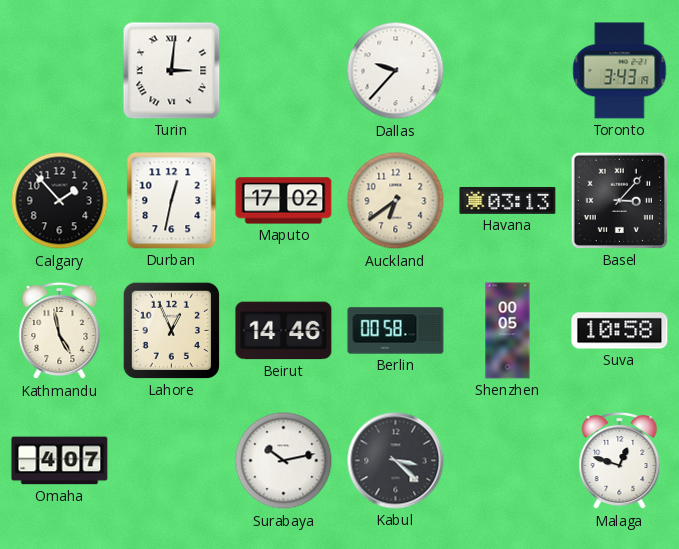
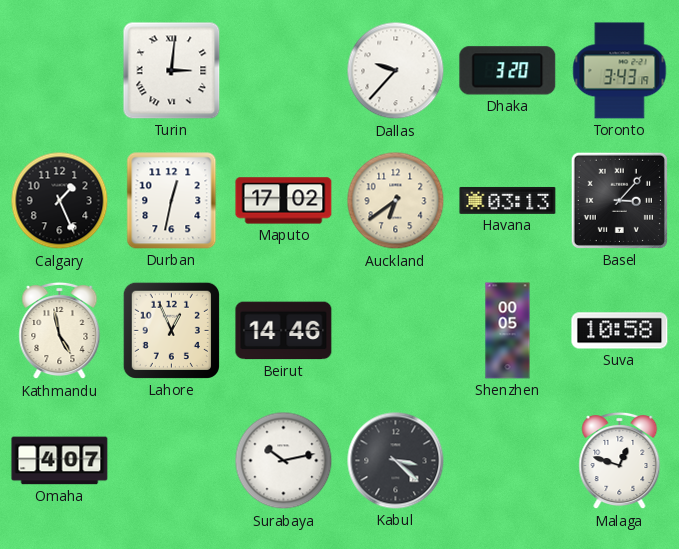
Dhaka: none -> 3:20
Calgary: 1:53 -> 1:26
Berlin: 00:58 -> none
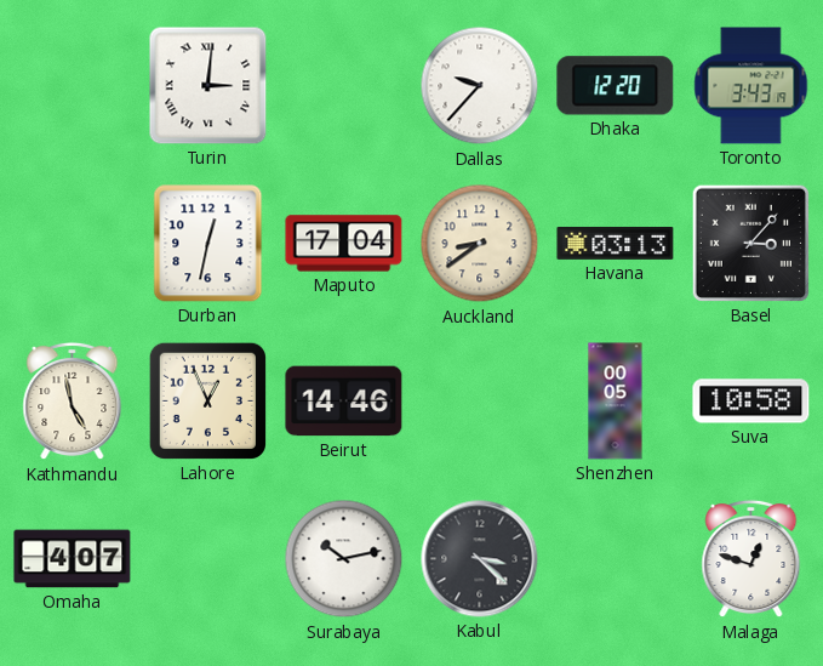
Dhaka: 3:20 -> 12:20
Calgary: 1:26 -> none
Maputo: 17:02 -> 17:04
Auckland: 6:39 -> 8:39
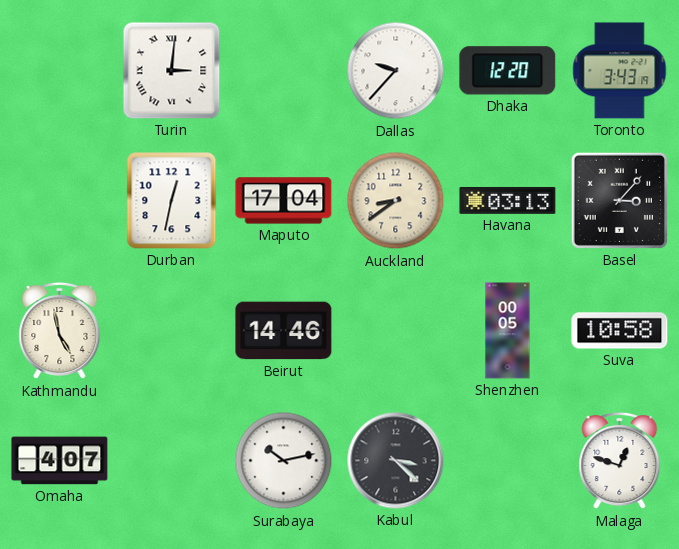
Lahore: 12:56 -> none
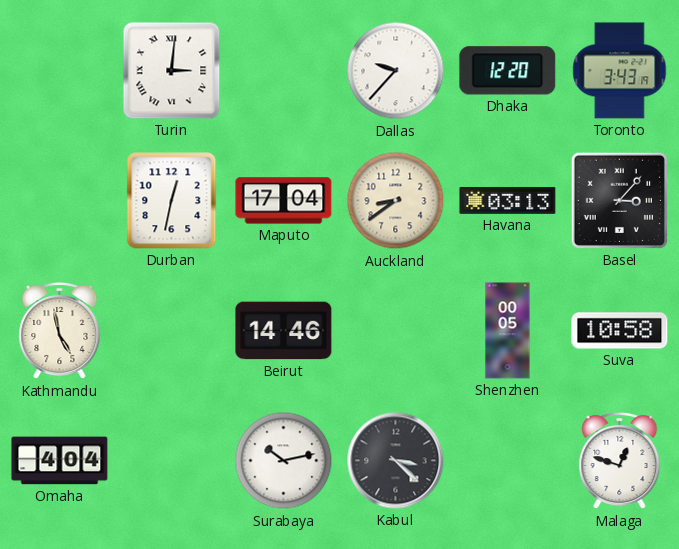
Omaha: 4:07 -> 4:04
